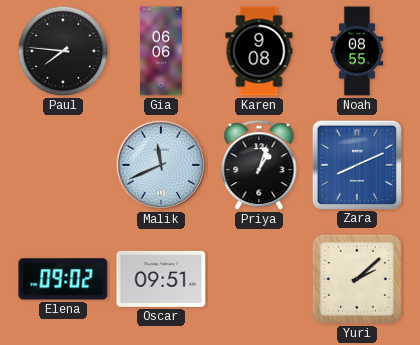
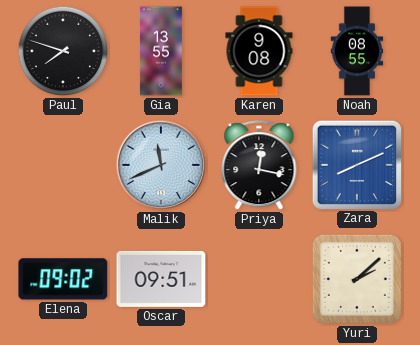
Paul: 7:46 -> 7:48
Gia: 06:06 -> 13:55
Priya: 1:03 -> 12:17
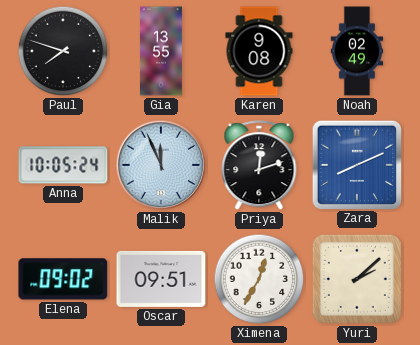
Noah: 08:55 -> 02:49
Anna: none -> 10:05
Malik: 11:41 -> 11:56
Priya: 12:17 -> 12:12
Ximena: none -> 12:35
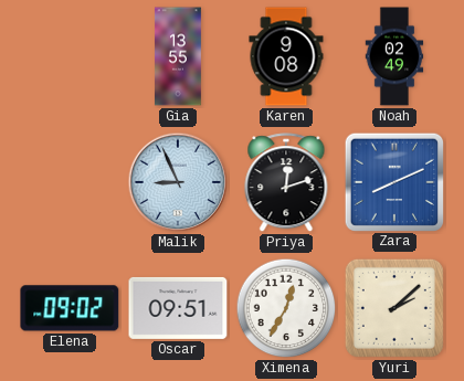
Paul: 7:48 -> none
Anna: 10:05 -> none
Malik: 11:56 -> 8:56
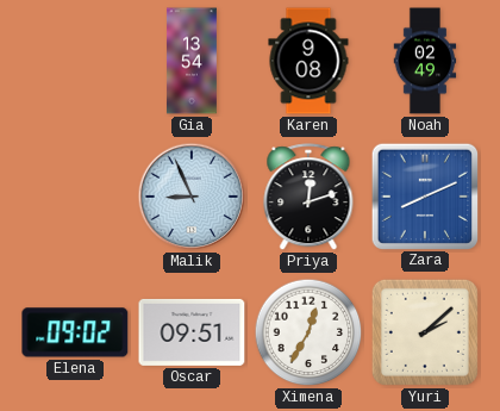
Gia: 13:55 -> 13:54
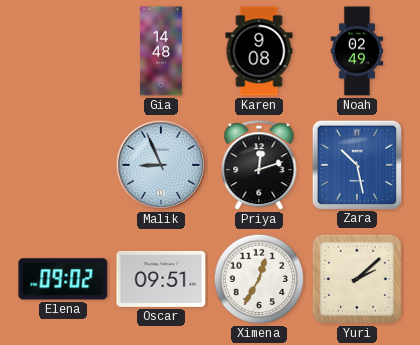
Gia: 13:54 -> 14:48
Zara: 8:11 -> 10:28
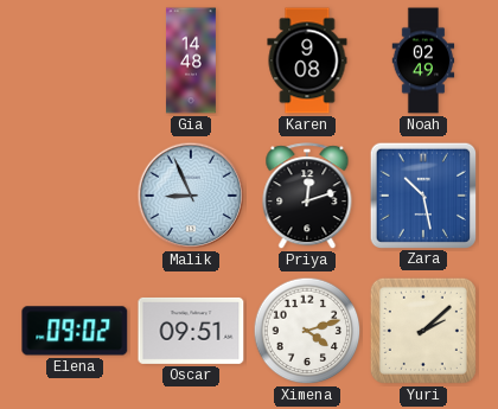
Ximena: 12:35 -> 4:12
